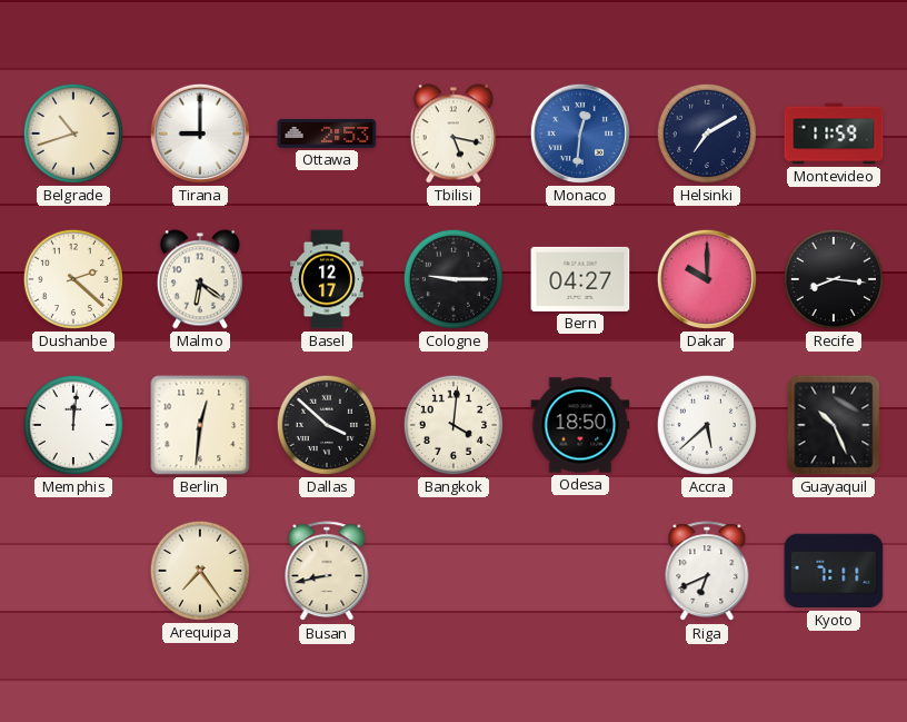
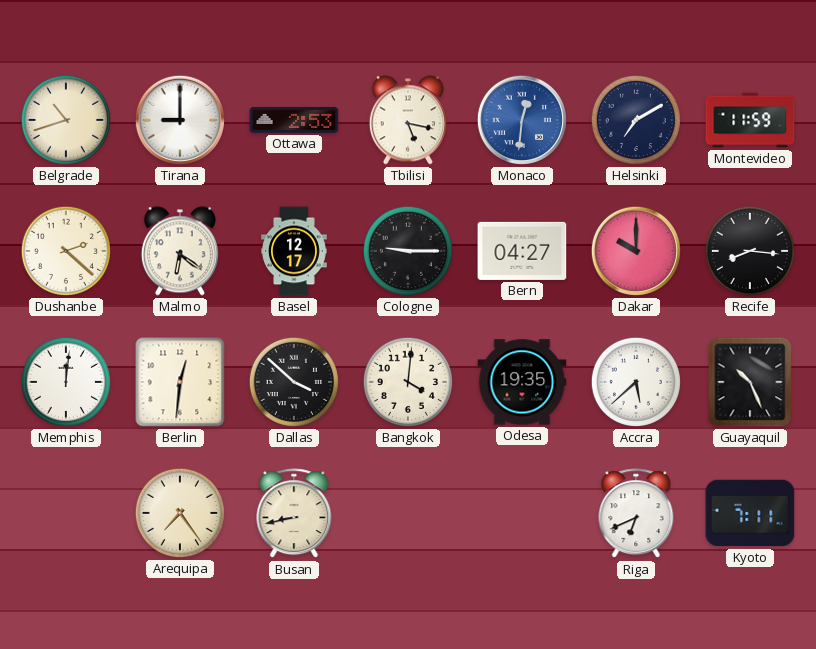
Odesa: 18:50 -> 19:35
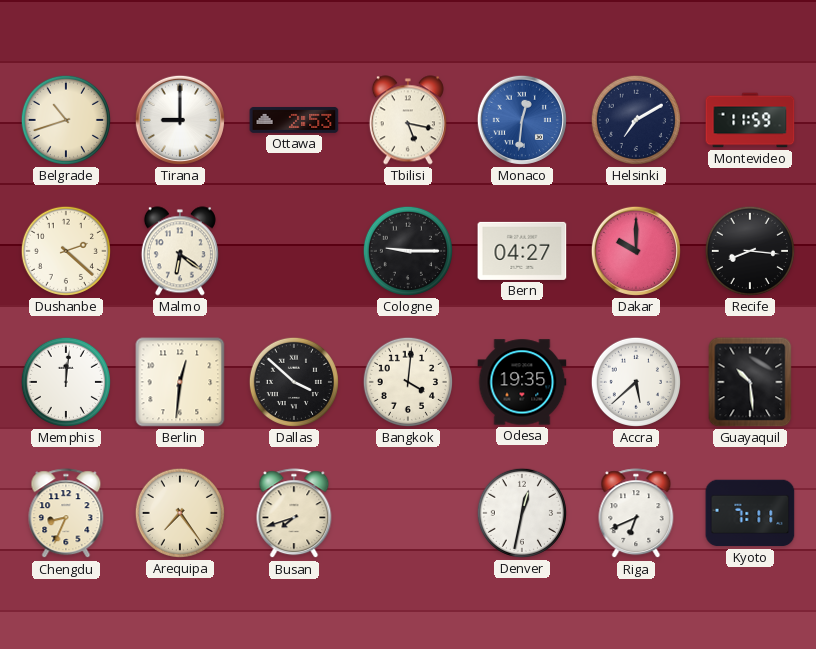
Basel: 12:17 -> none
Guayaquil: 10:26 -> 10:29
Chengdu: none -> 8:34
Busan: 8:43 -> 7:42
Denver: none -> 12:32
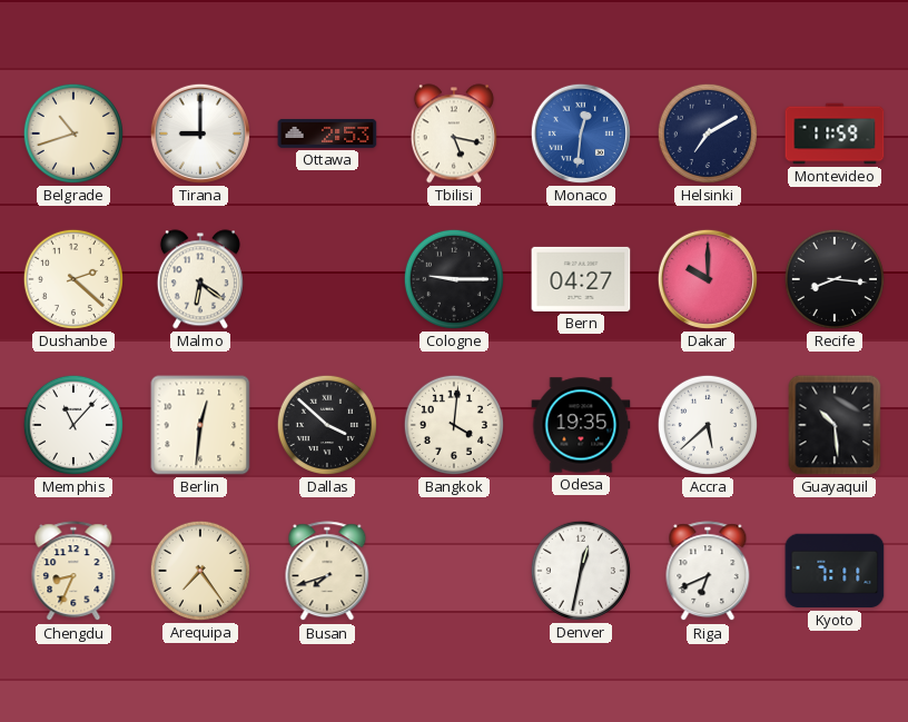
Memphis: 12:01 -> 11:07
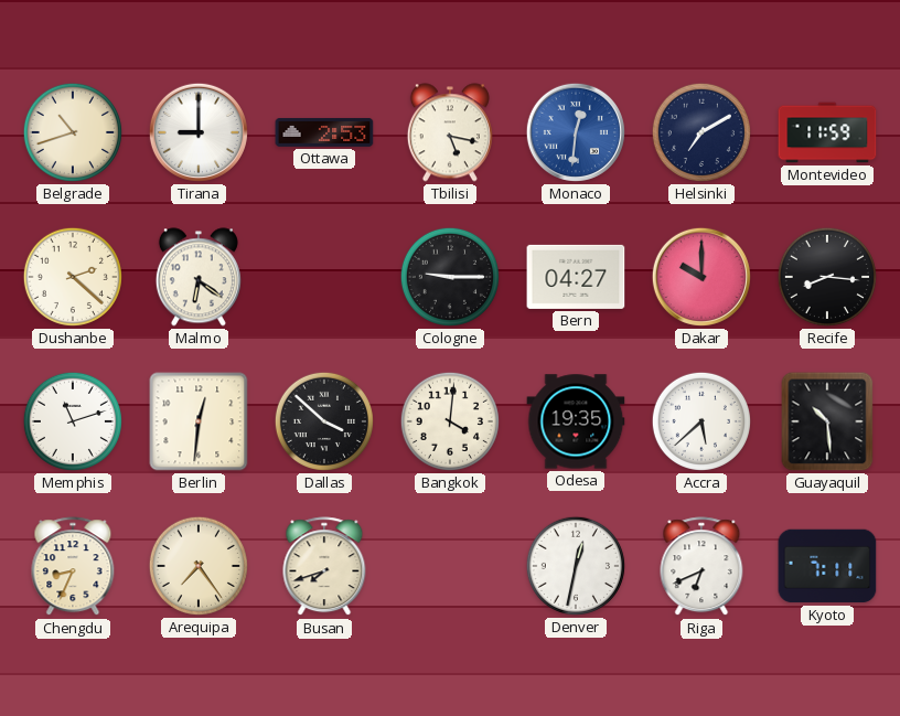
Memphis: 11:07 -> 11:12
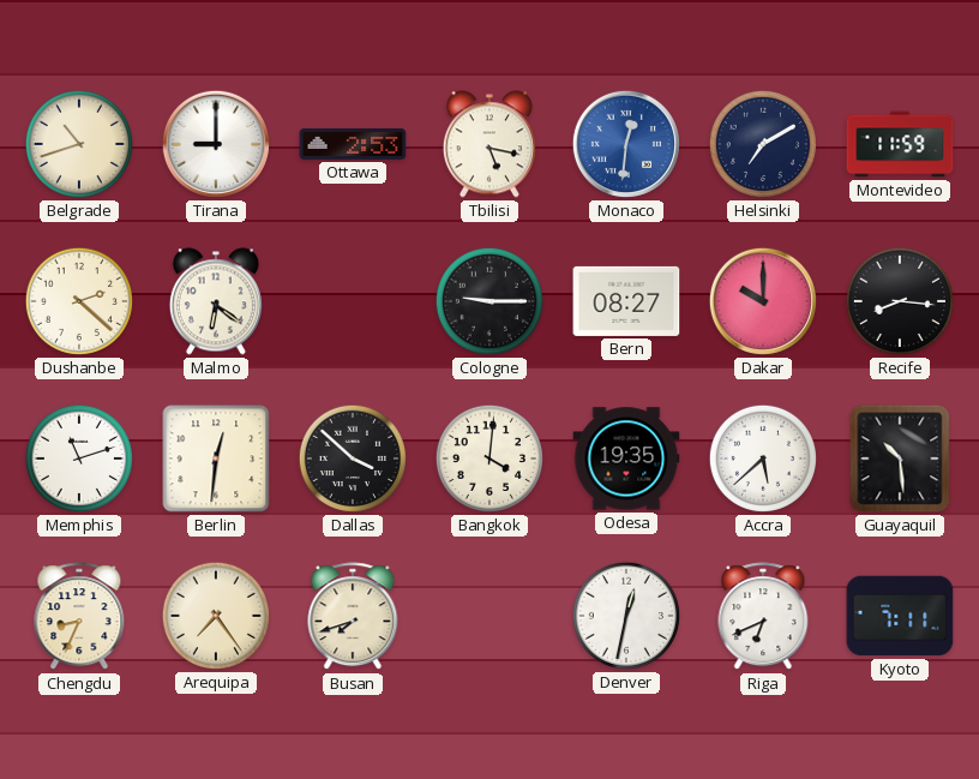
Bern: 04:27 -> 08:27
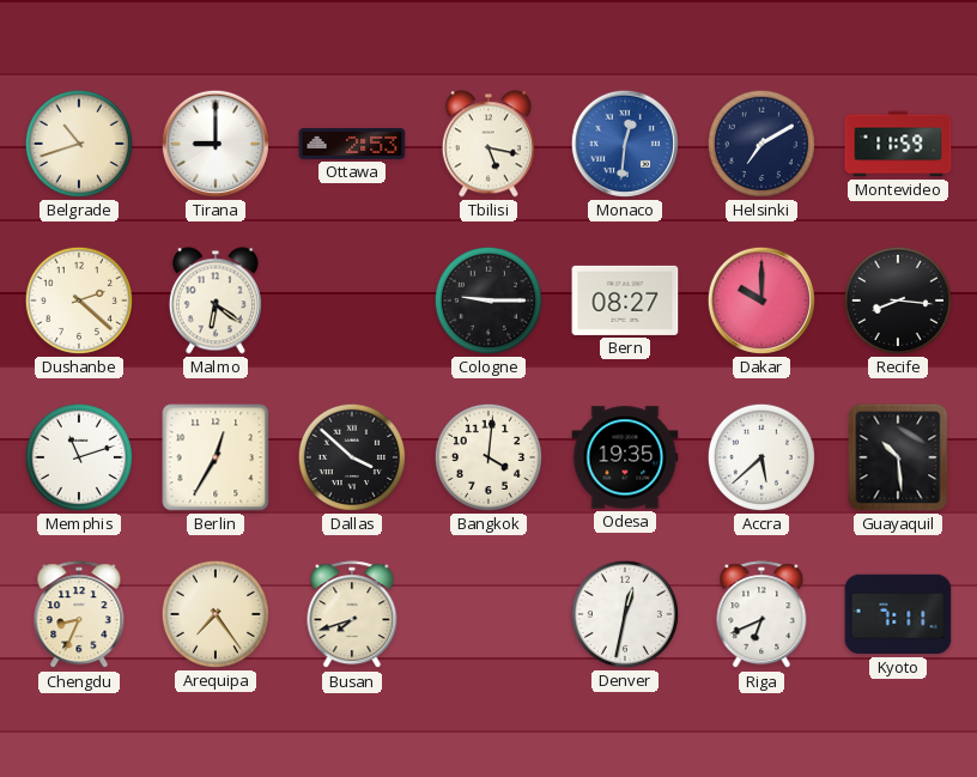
Berlin: 12:31 -> 12:35
